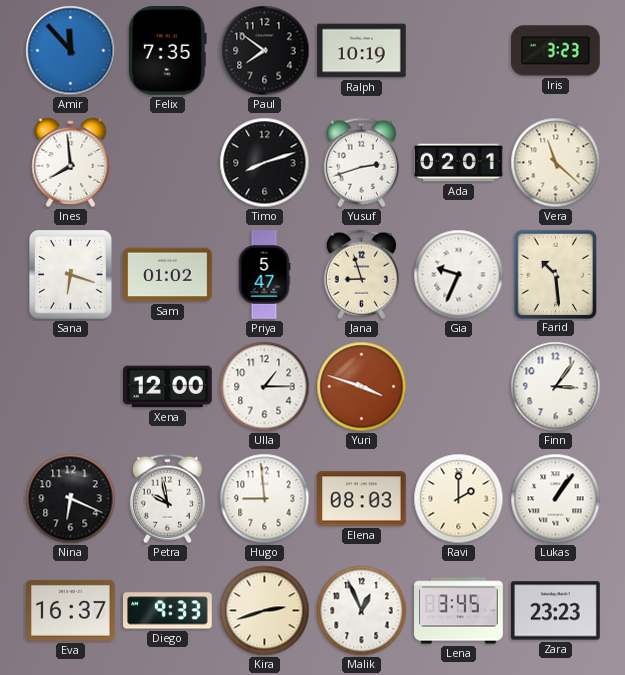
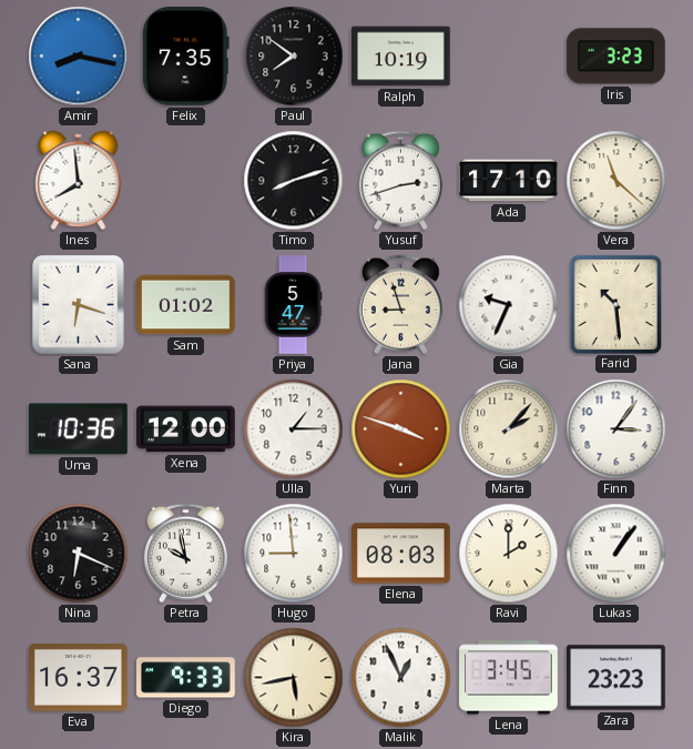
Amir: 11:53 -> 8:17
Ada: 02:01 -> 17:10
Uma: none -> 10:36
Marta: none -> 2:07
Kira: 2:42 -> 5:43
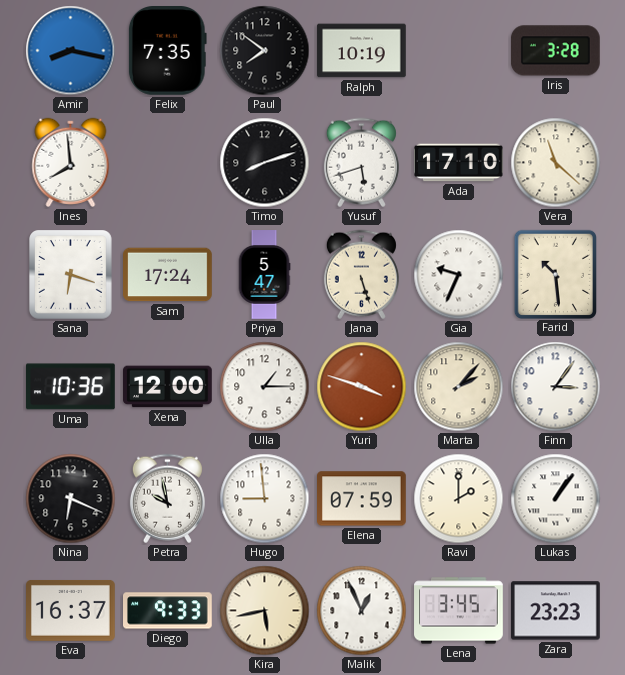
Iris: 3:23 -> 3:28
Yusuf: 2:42 -> 5:42
Sam: 01:02 -> 17:24
Jana: 8:57 -> 5:27
Elena: 08:03 -> 07:59
